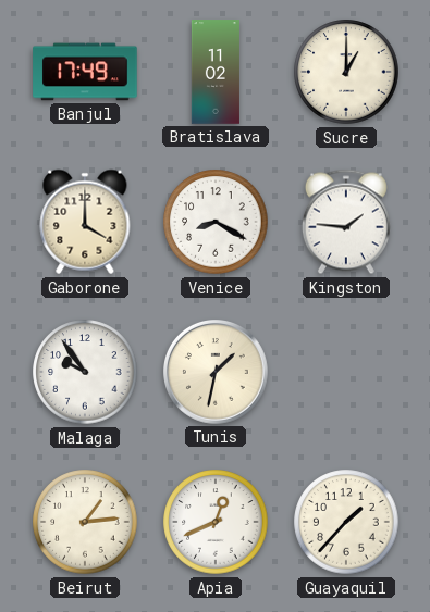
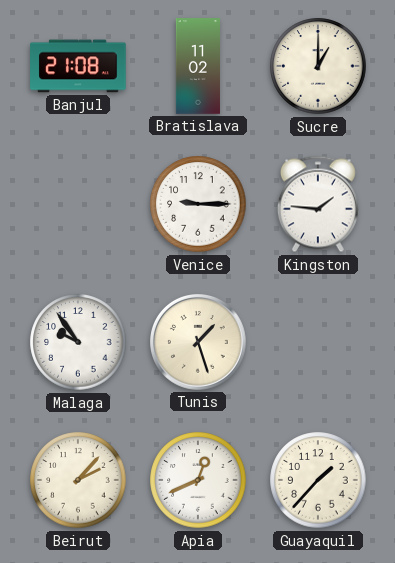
Banjul: 17:49 -> 21:08
Gaborone: 4:00 -> none
Venice: 8:20 -> 9:15
Tunis: 1:32 -> 1:27
Beirut: 1:14 -> 2:07
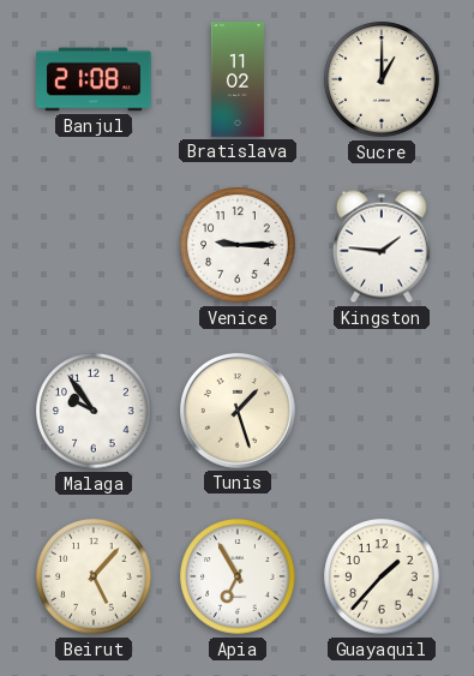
Beirut: 2:07 -> 5:07
Apia: 12:41 -> 6:55
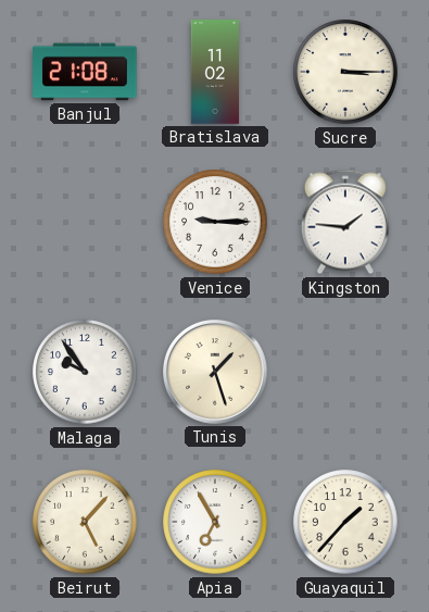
Sucre: 1:00 -> 3:15
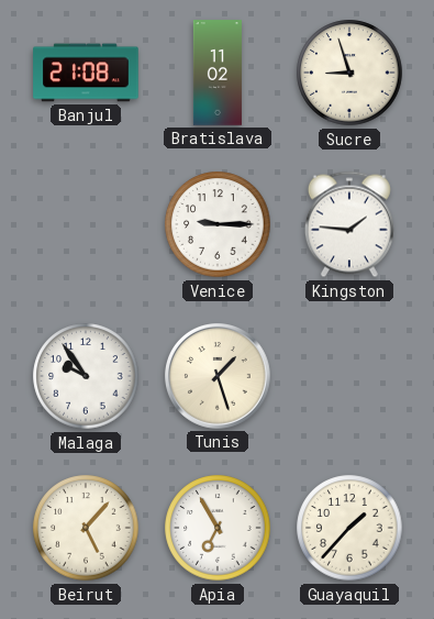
Sucre: 3:15 -> 8:57
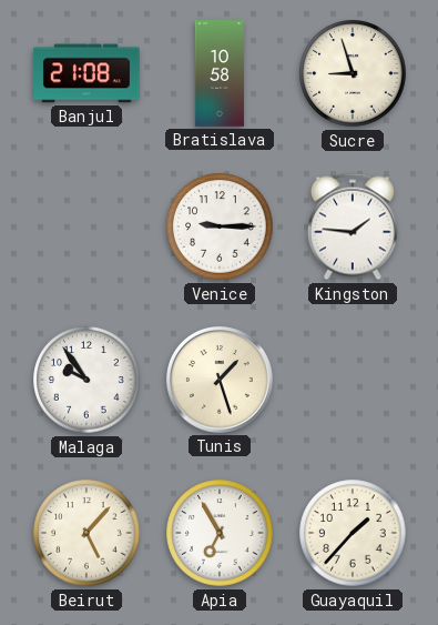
Bratislava: 11:02 -> 10:58
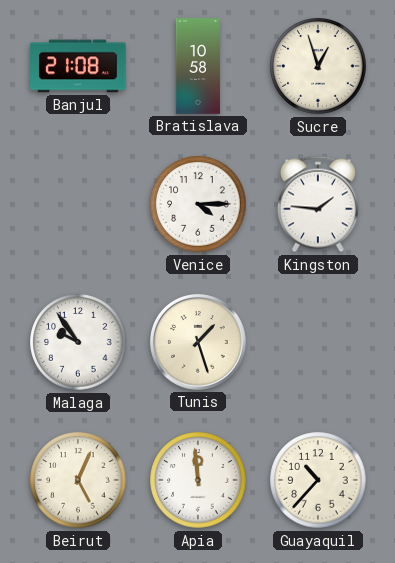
Sucre: 8:57 -> 12:57
Venice: 9:15 -> 4:15
Beirut: 5:07 -> 5:04
Apia: 6:55 -> 11:59
Guayaquil: 1:37 -> 10:37
